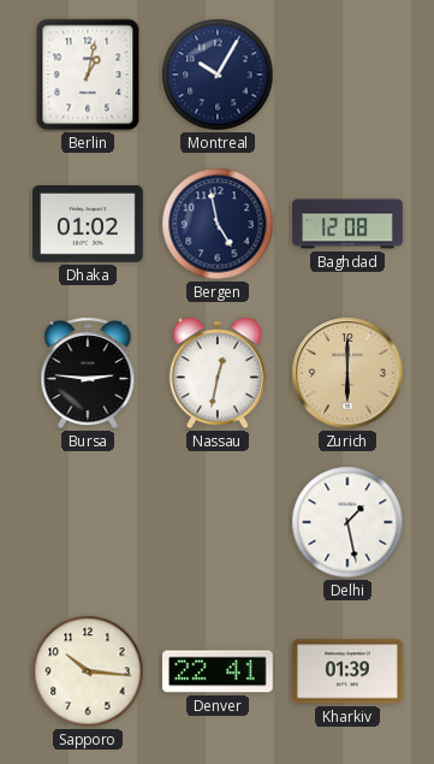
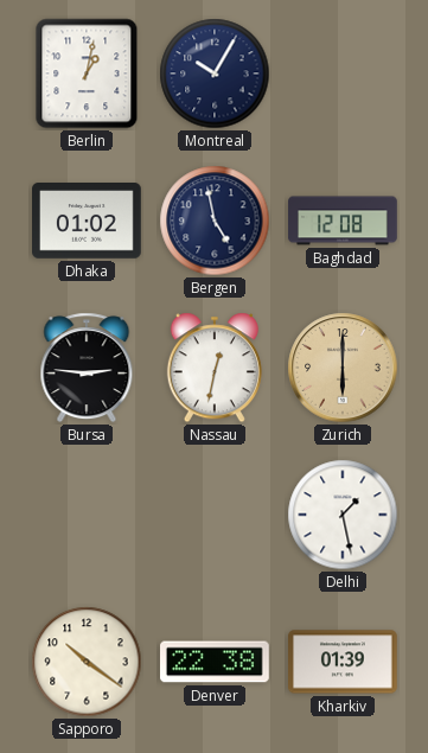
Sapporo: 10:16 -> 10:21
Denver: 22:41 -> 22:38
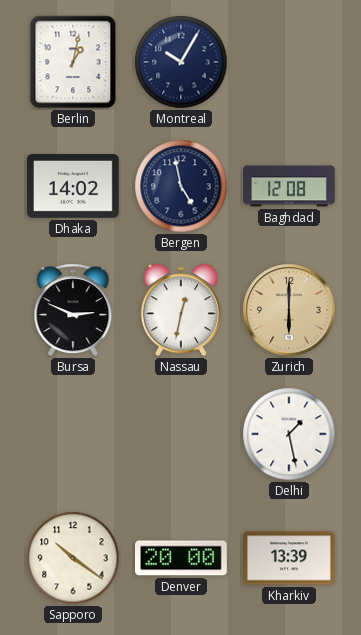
Dhaka: 01:02 -> 14:02
Bursa: 2:46 -> 2:49
Denver: 22:38 -> 20:00
Kharkiv: 01:39 -> 13:39
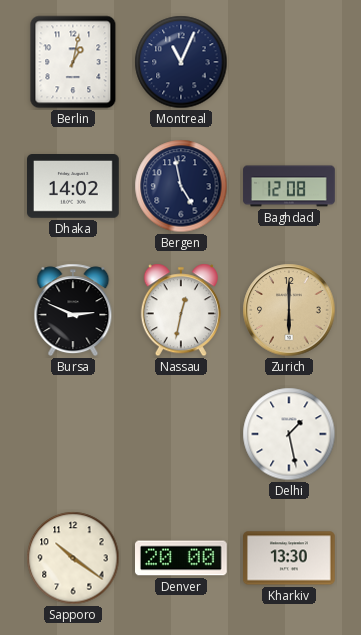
Montreal: 10:05 -> 11:04
Kharkiv: 13:39 -> 13:30
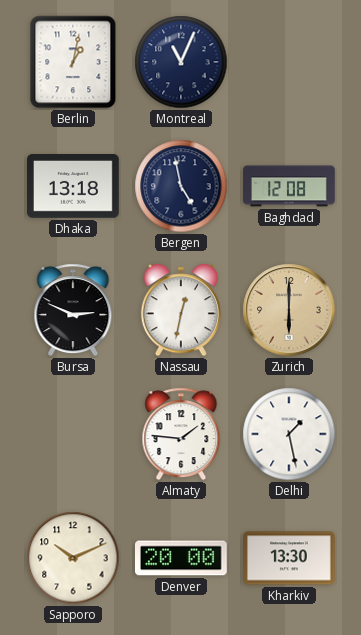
Dhaka: 14:02 -> 13:18
Almaty: none -> 1:46
Sapporo: 10:21 -> 10:11
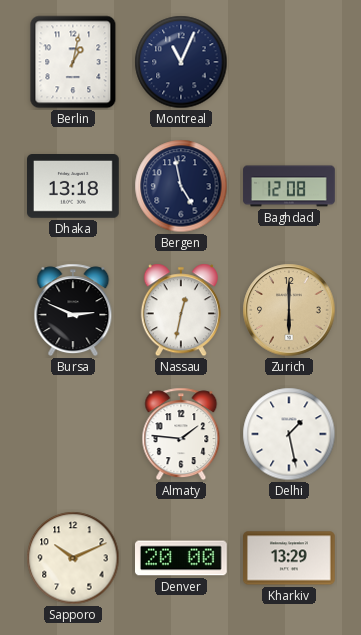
Kharkiv: 13:30 -> 13:29
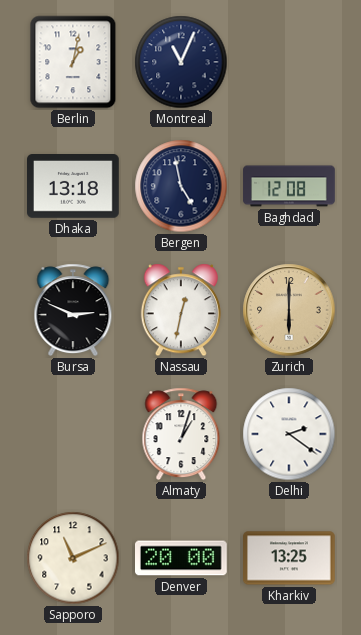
Almaty: 1:46 -> 1:03
Delhi: 1:28 -> 2:21
Sapporo: 10:11 -> 11:11
Kharkiv: 13:29 -> 13:25
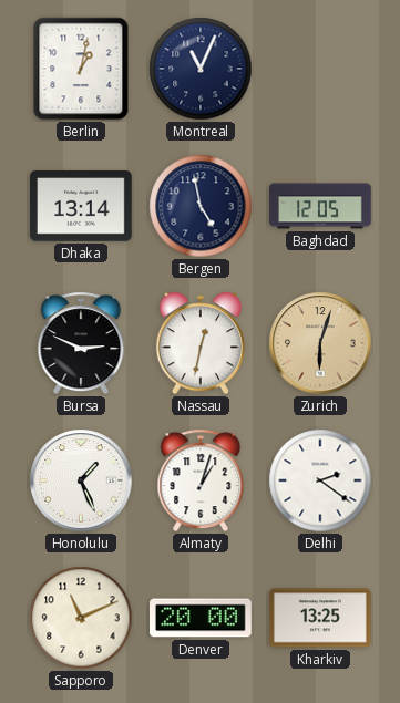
Dhaka: 13:18 -> 13:14
Baghdad: 12:08 -> 12:05
Zurich: 6:00 -> 6:03
Honolulu: none -> 1:26
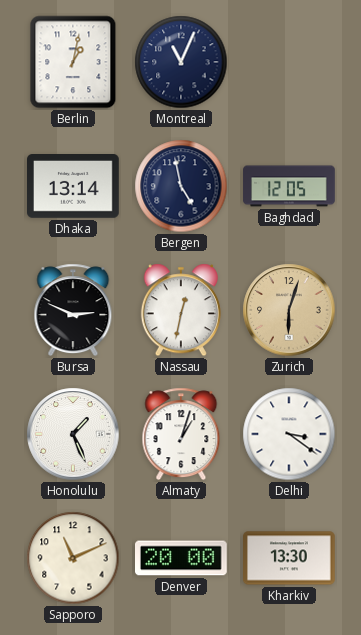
Delhi: 2:21 -> 3:21
Kharkiv: 13:25 -> 13:30
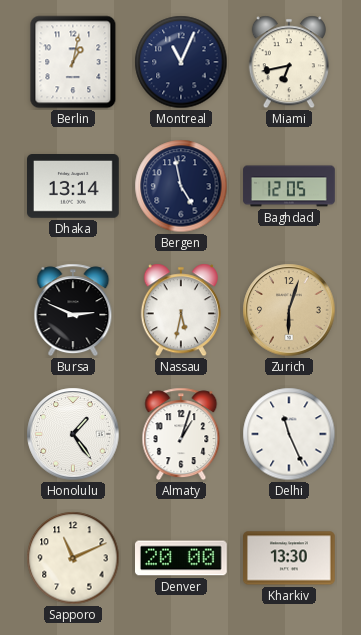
Miami: none -> 6:43
Nassau: 12:32 -> 5:32
Honolulu: 1:26 -> 1:24
Delhi: 3:21 -> 11:26
